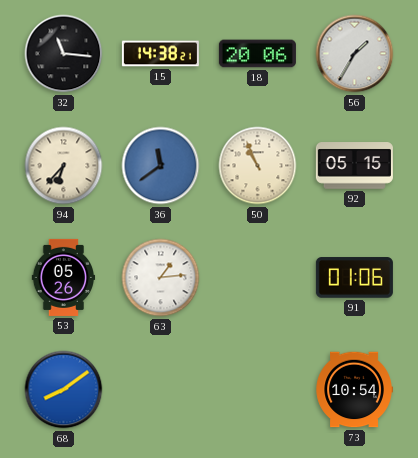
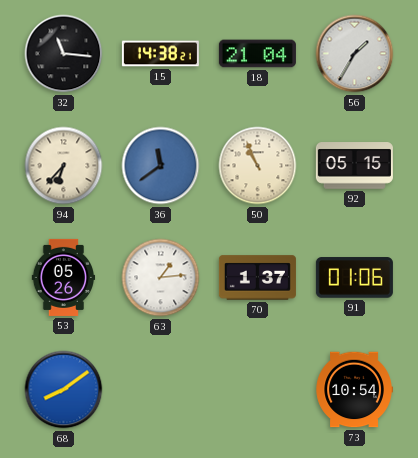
18: 20:06 -> 21:04
70: none -> 1:37
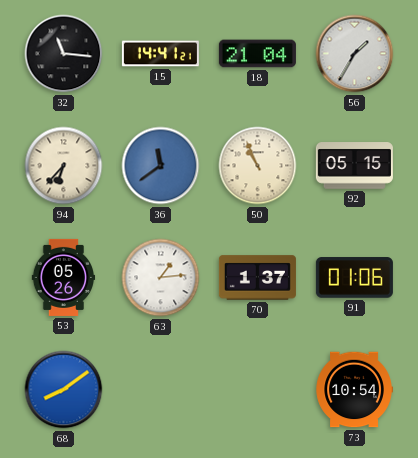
15: 14:38 -> 14:41
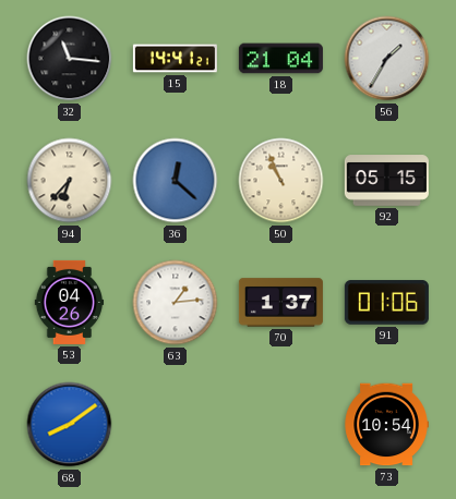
36: 11:39 -> 12:22
53: 05:26 -> 04:26
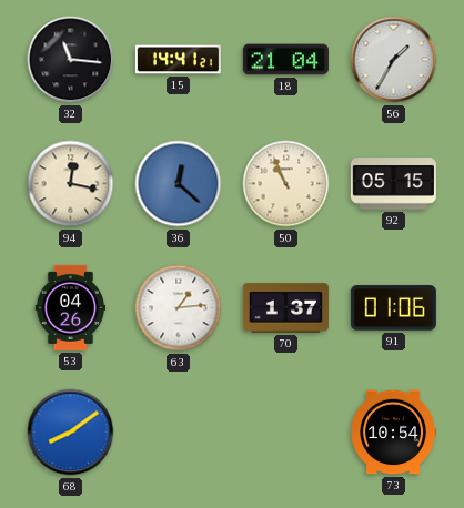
94: 6:37 -> 12:17
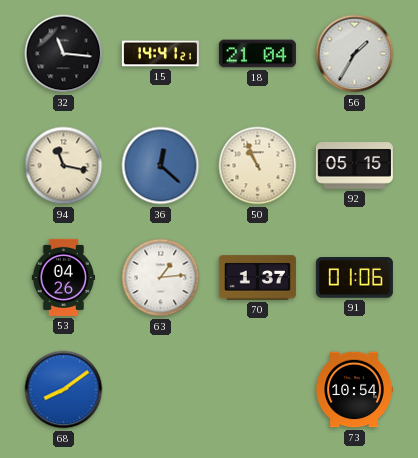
94: 12:17 -> 11:17
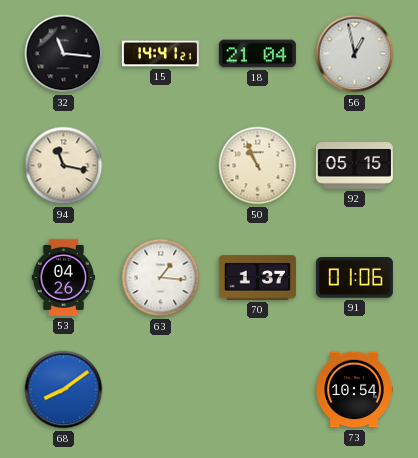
56: 1:35 -> 12:58
36: 12:22 -> none
63: 1:14 -> 1:16
